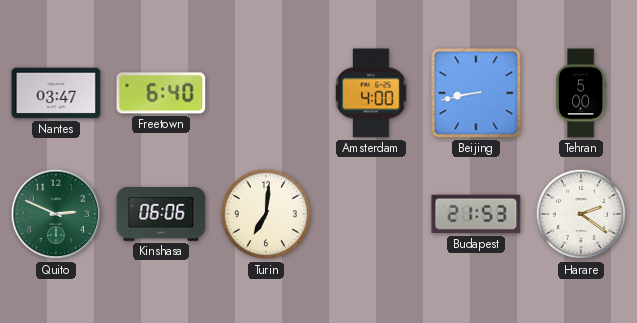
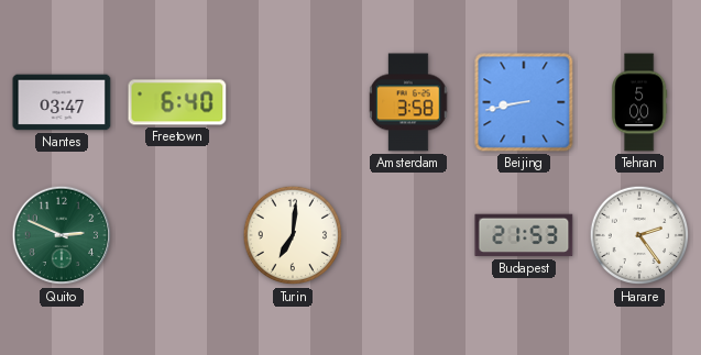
Amsterdam: 4:00 -> 3:58
Kinshasa: 06:06 -> none
Harare: 2:21 -> 2:24
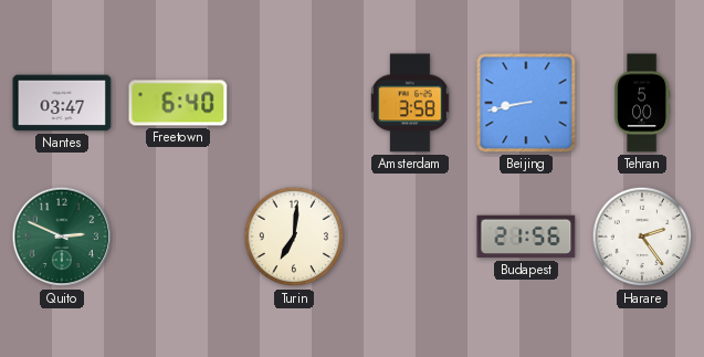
Budapest: 21:53 -> 21:56
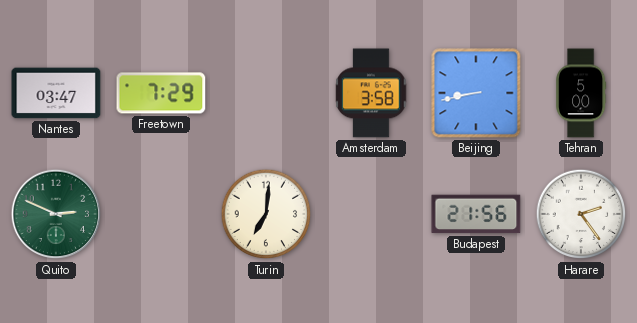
Freetown: 6:40 -> 7:29
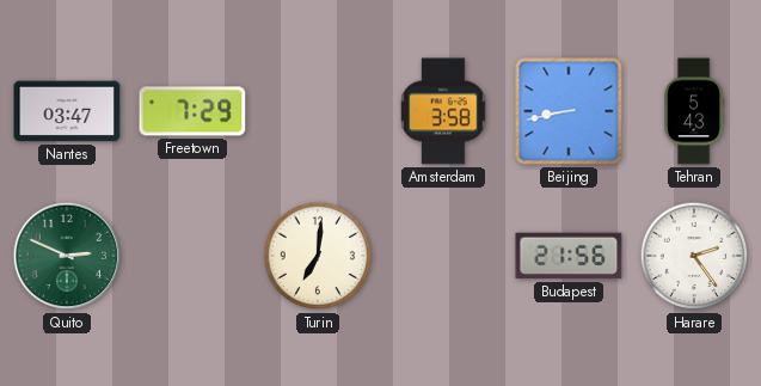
Tehran: 5:00 -> 5:43
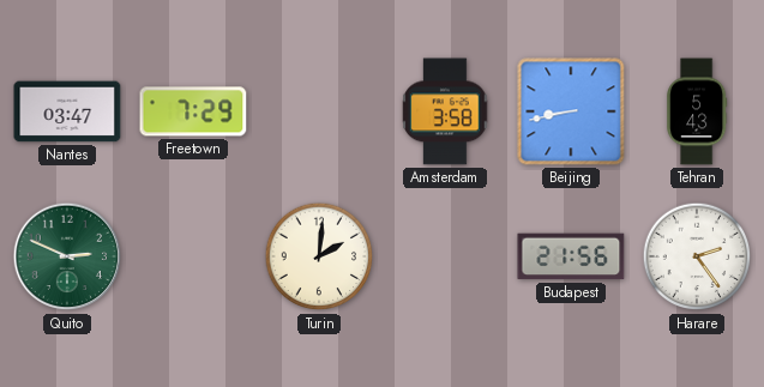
Turin: 7:01 -> 2:01
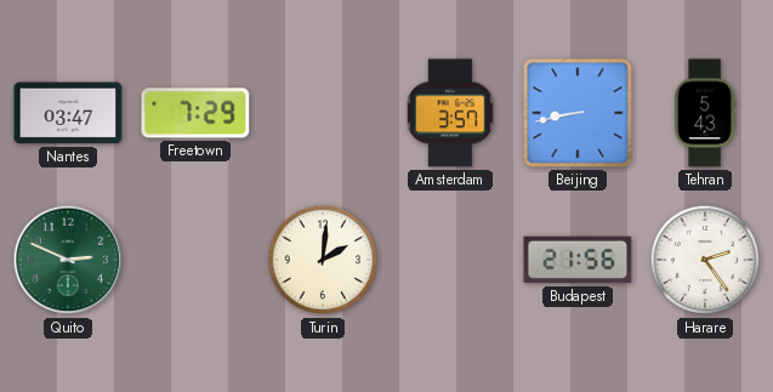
Amsterdam: 3:58 -> 3:57
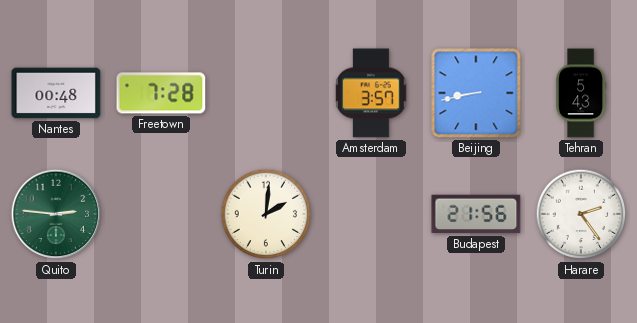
Nantes: 03:47 -> 00:48
Freetown: 7:29 -> 7:28
Quito: 2:49 -> 2:46
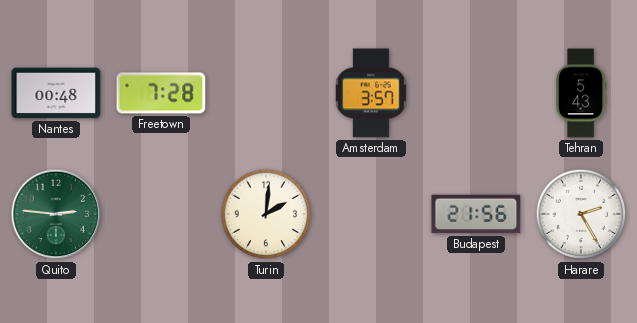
Beijing: 8:43 -> none
Harare: 2:24 -> 2:25
